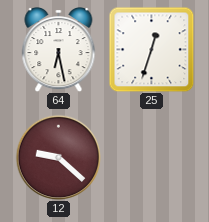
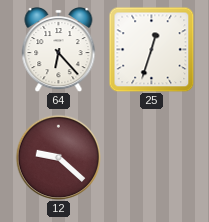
64: 6:28 -> 6:23
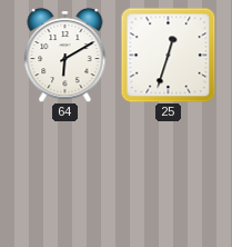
64: 6:23 -> 6:10
12: 9:22 -> none
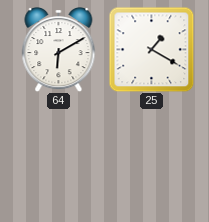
25: 12:33 -> 1:20
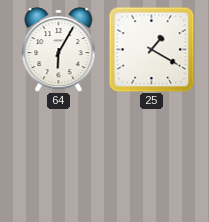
64: 6:10 -> 6:05
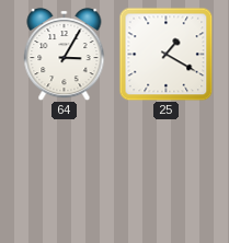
64: 6:05 -> 3:05
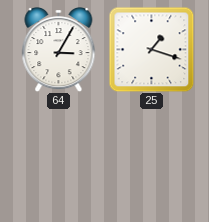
25: 1:20 -> 1:18
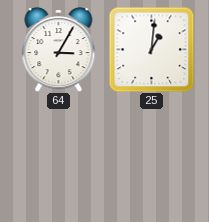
25: 1:18 -> 1:01
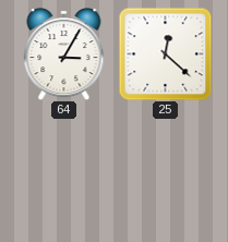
25: 1:01 -> 12:22
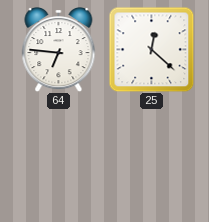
64: 3:05 -> 6:46
